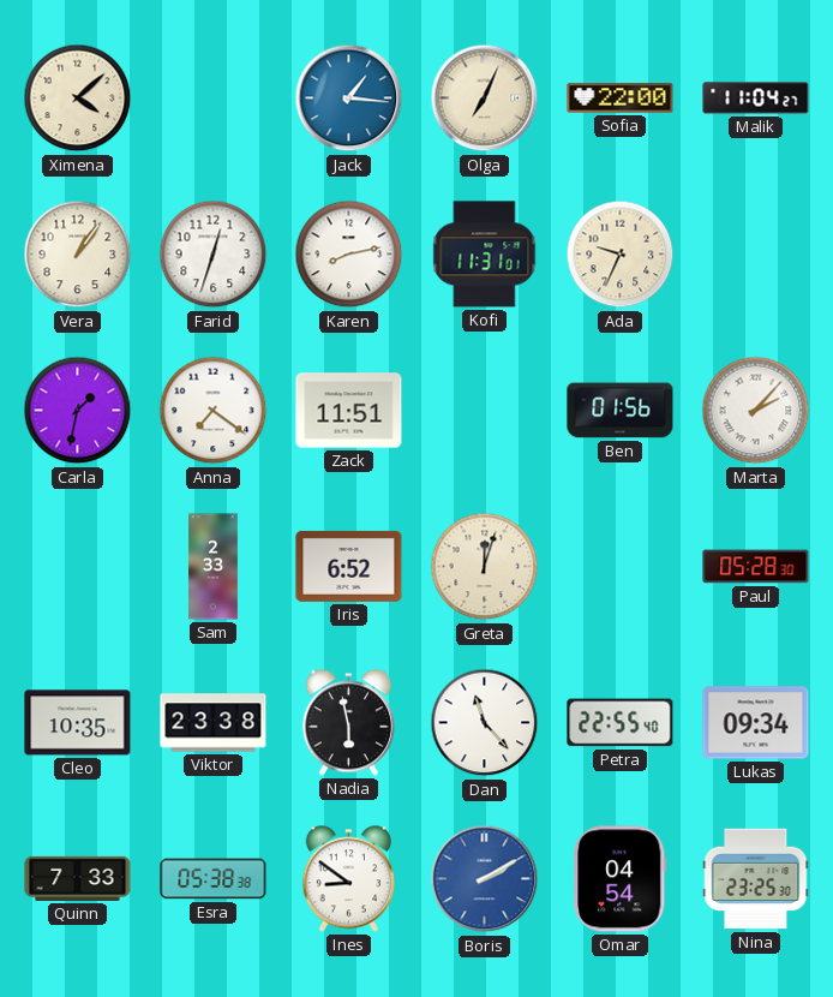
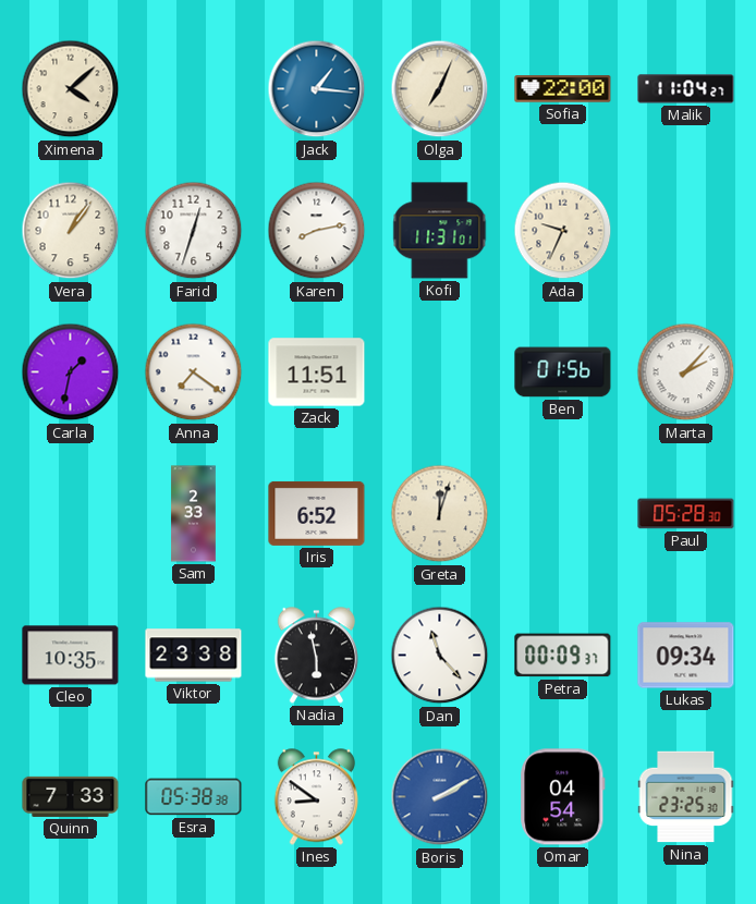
Petra: 22:55 -> 00:09
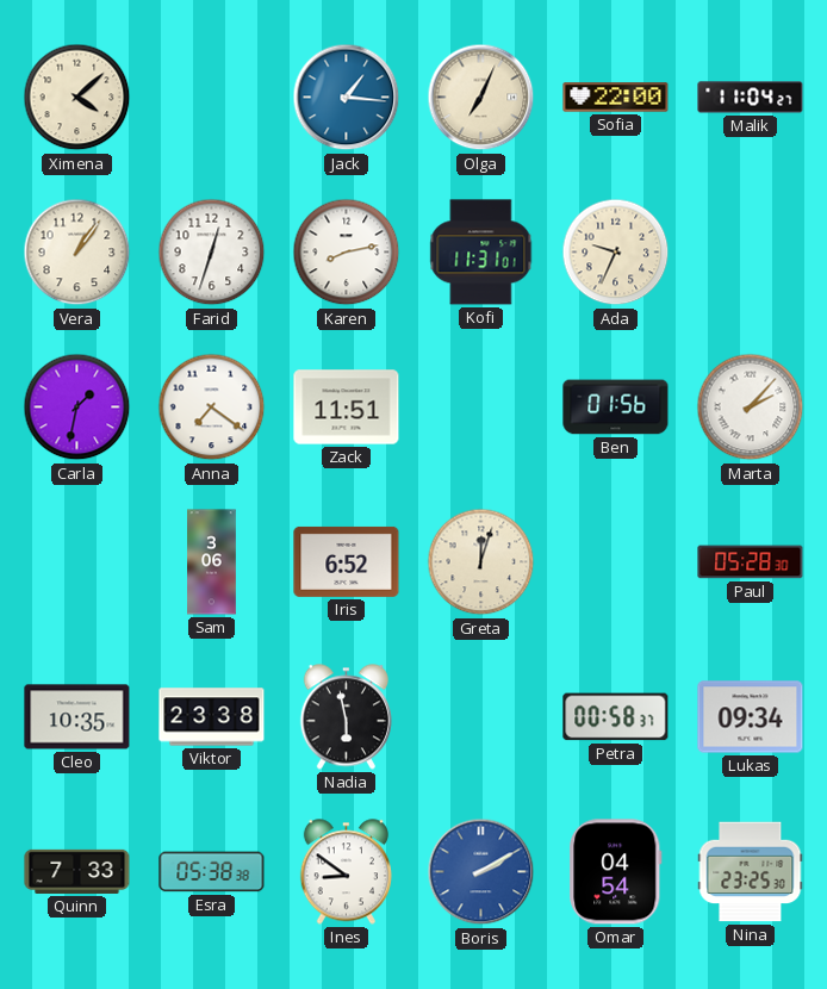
Sam: 2:33 -> 3:06
Dan: 11:23 -> none
Petra: 00:09 -> 00:58
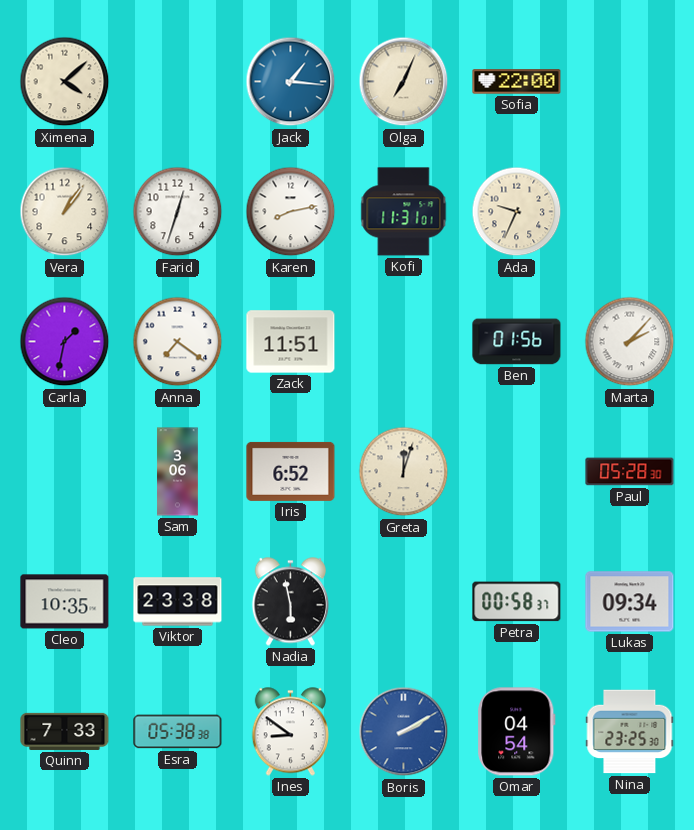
Malik: 11:04 -> none
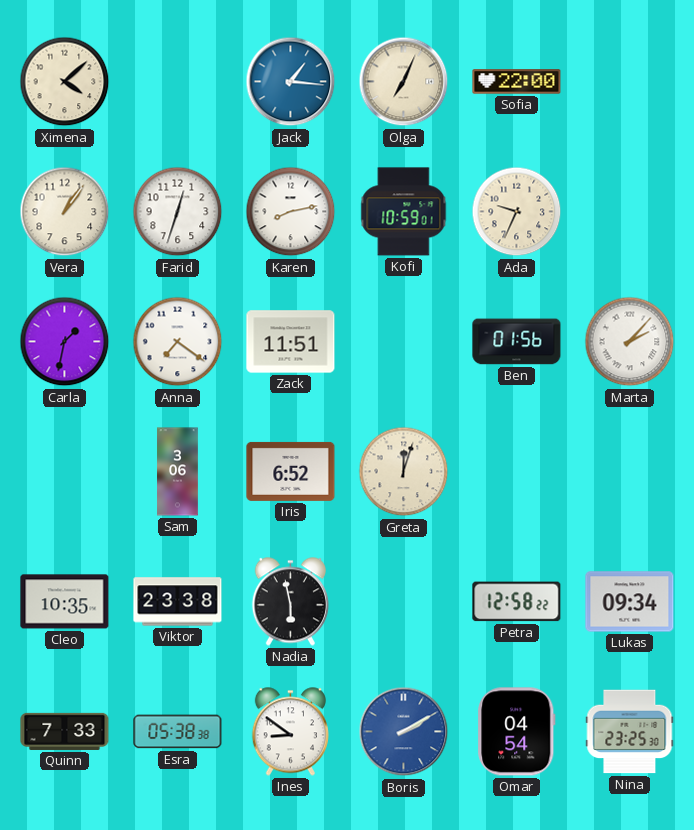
Kofi: 11:31 -> 10:59
Paul: 05:28 -> none
Petra: 00:58 -> 12:58
